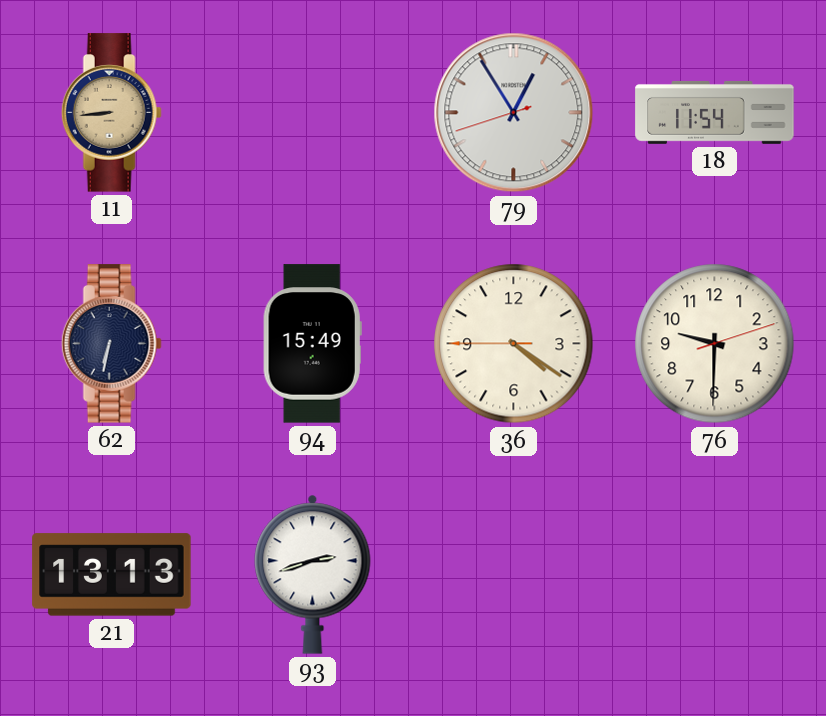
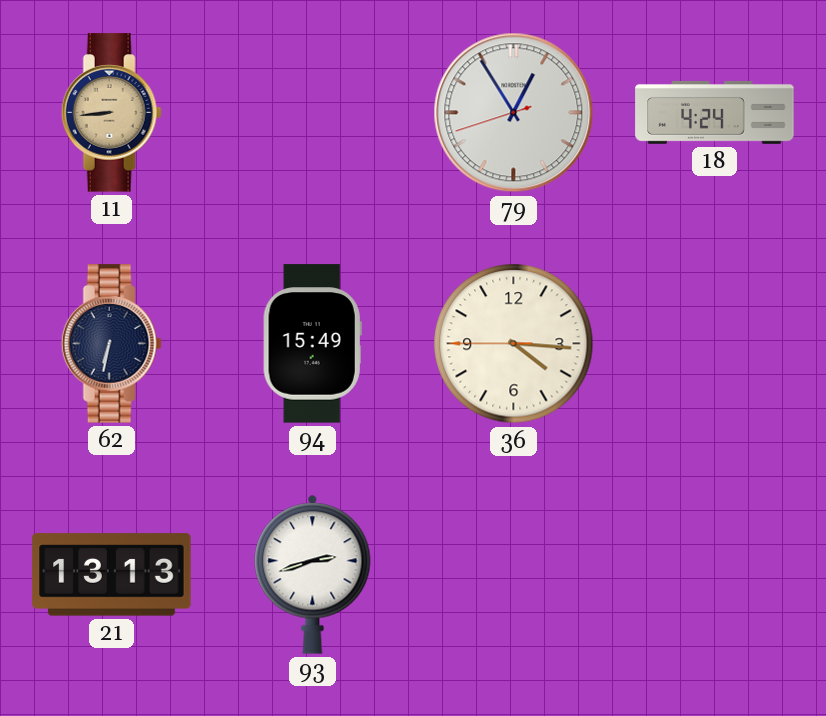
18: 11:54 -> 4:24
36: 4:20 -> 4:15
76: 9:30 -> none
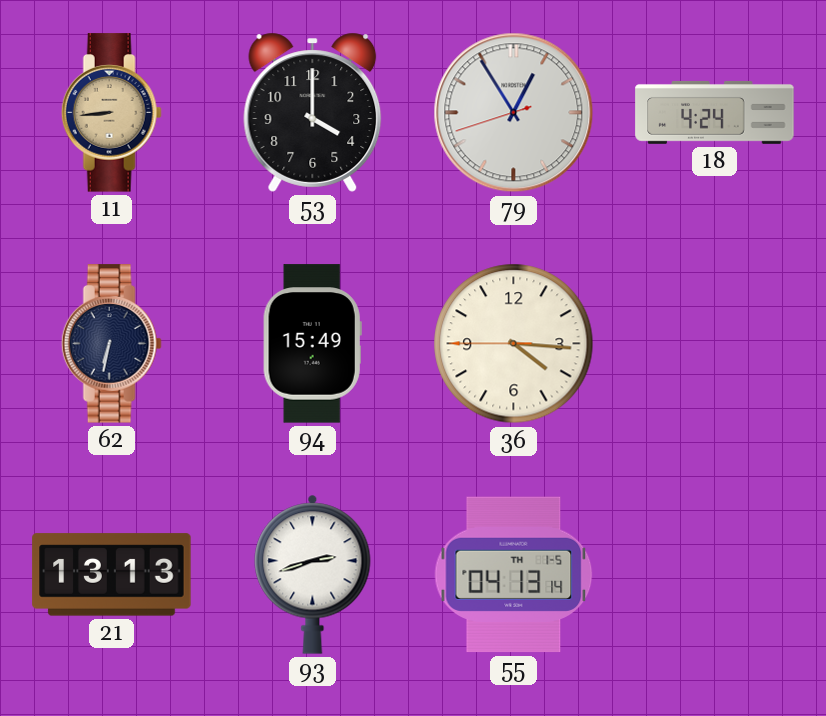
53: none -> 4:00
55: none -> 04:13
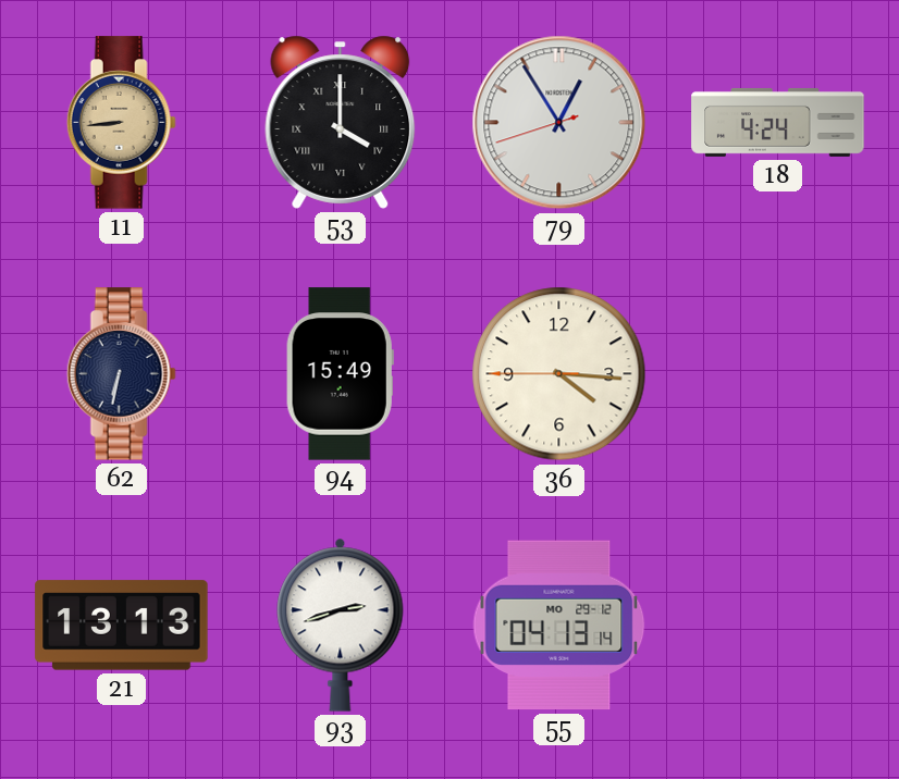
53 numerals: Arabic -> Roman
55 date: TH 1-5 -> MO 29-12
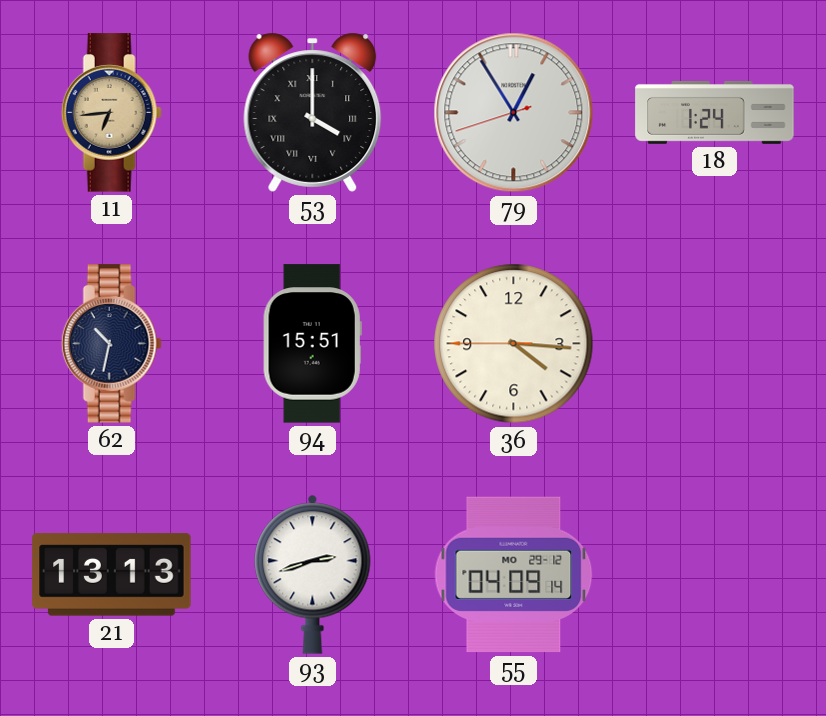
11: 8:44 -> 6:44
18: 4:24 -> 1:24
62: 6:32 -> 10:32
94: 15:49 -> 15:51
55: 04:13 -> 04:09
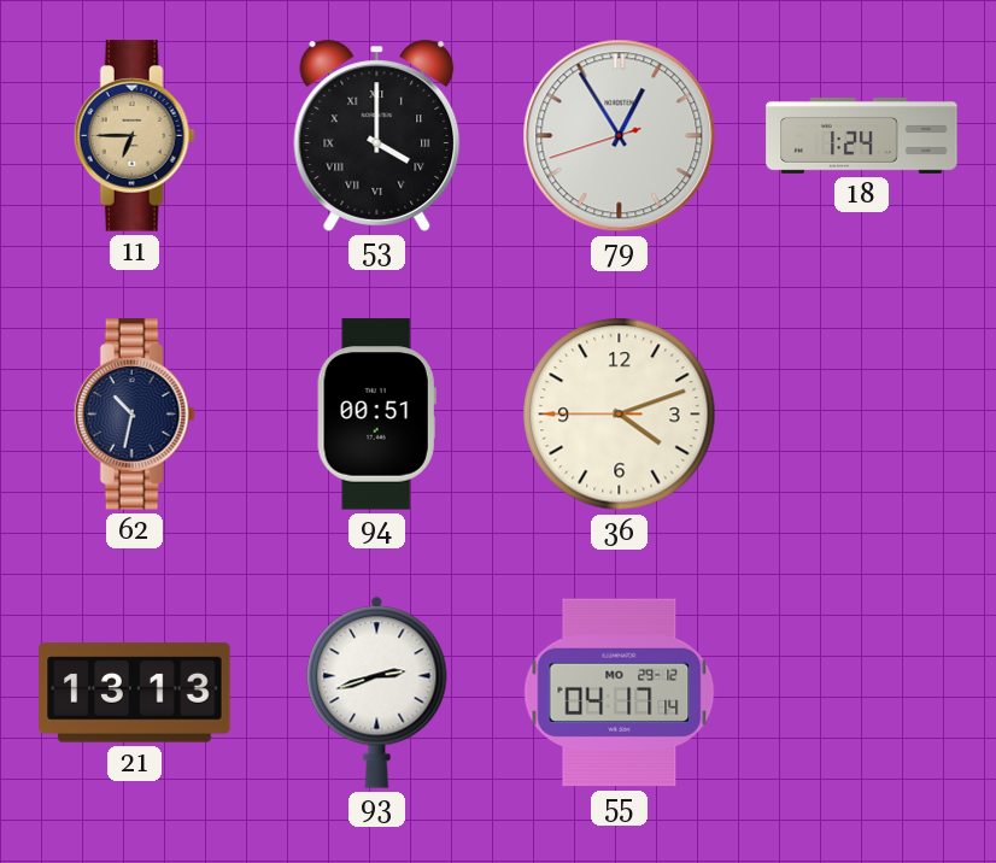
11: 6:44 -> 6:45
94: 15:51 -> 00:51
36: 4:15 -> 4:11
55: 04:09 -> 04:17
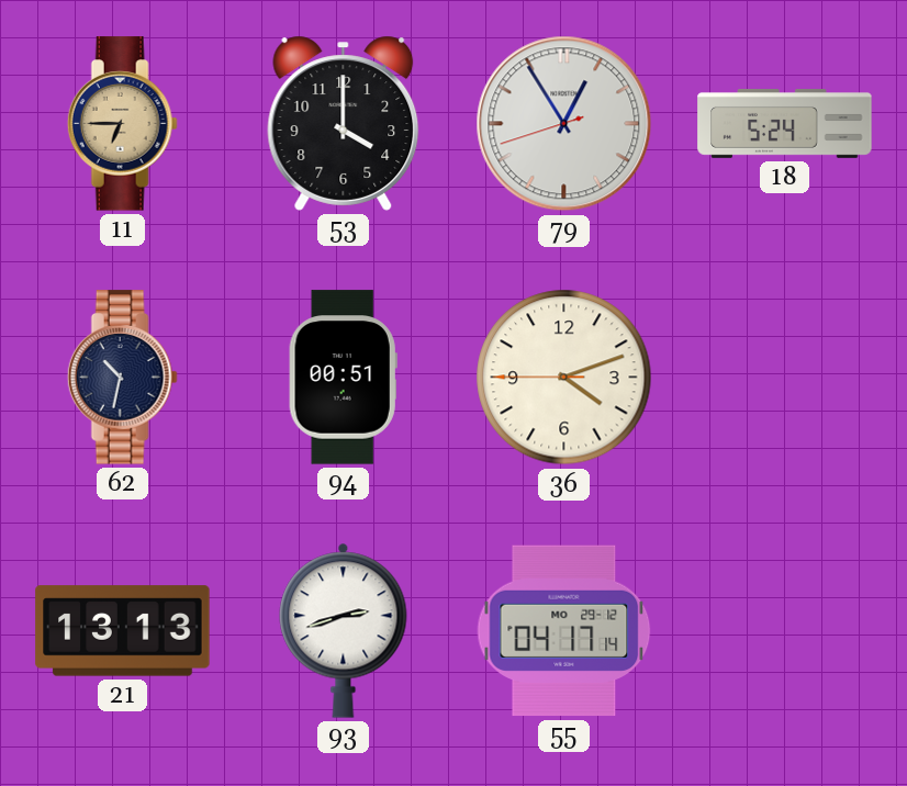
53 numerals: Roman -> Arabic
18: 1:24 -> 5:24
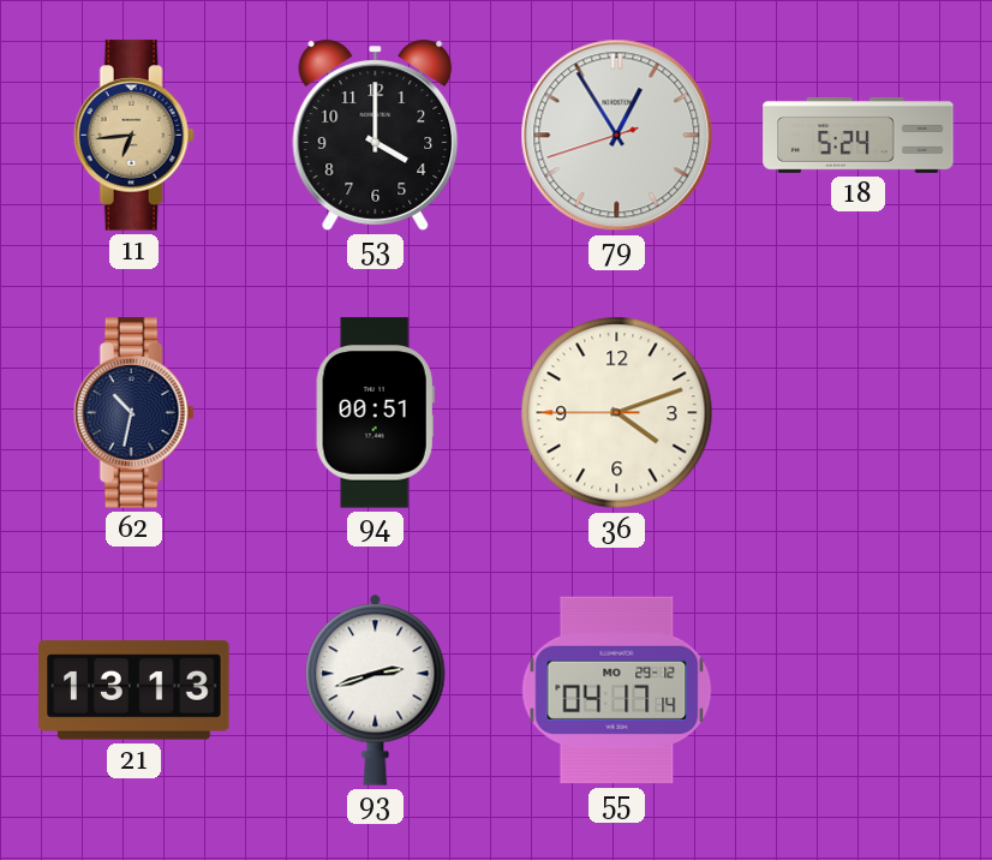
11: 6:45 -> 6:44
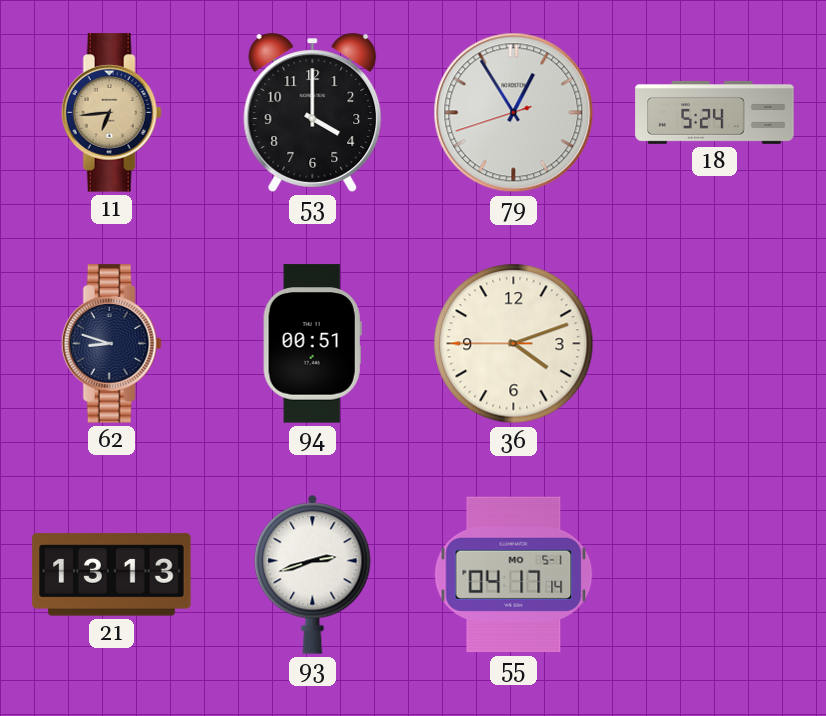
62: 10:32 -> 8:48
55 date: MO 29-12 -> MO 5-1
